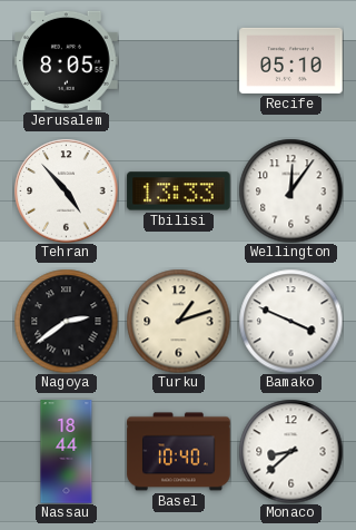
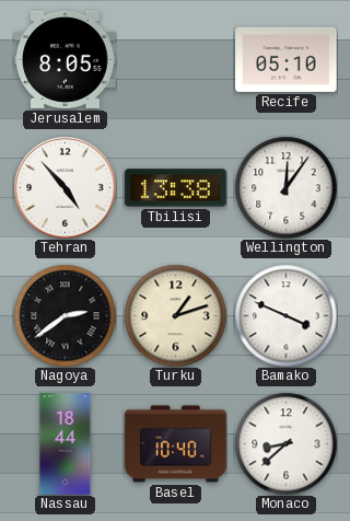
Tbilisi: 13:33 -> 13:38
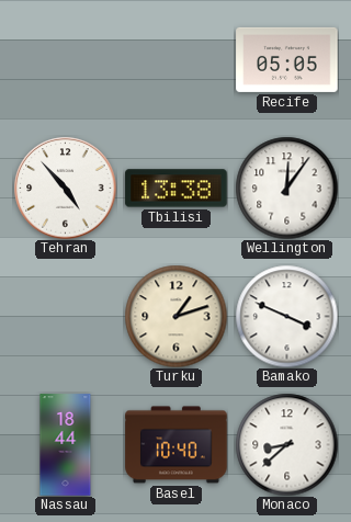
Jerusalem: 8:05 -> none
Recife: 05:10 -> 05:05
Nagoya: 2:39 -> none
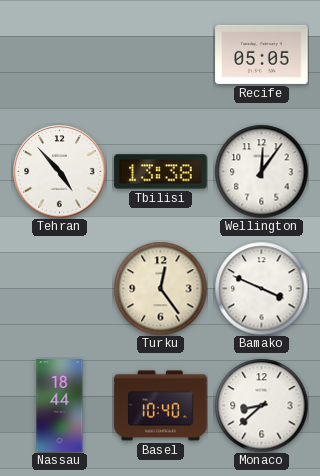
Turku: 1:12 -> 12:24
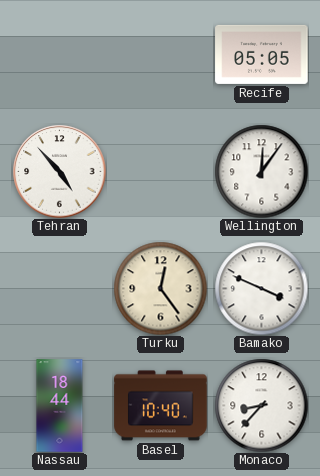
Tbilisi: 13:38 -> none
Monaco: 8:38 -> 8:37
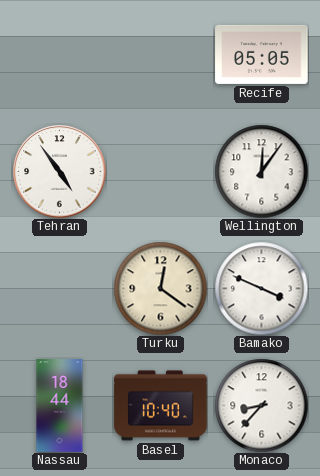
Tehran: 4:53 -> 4:54
Turku: 12:24 -> 12:21
